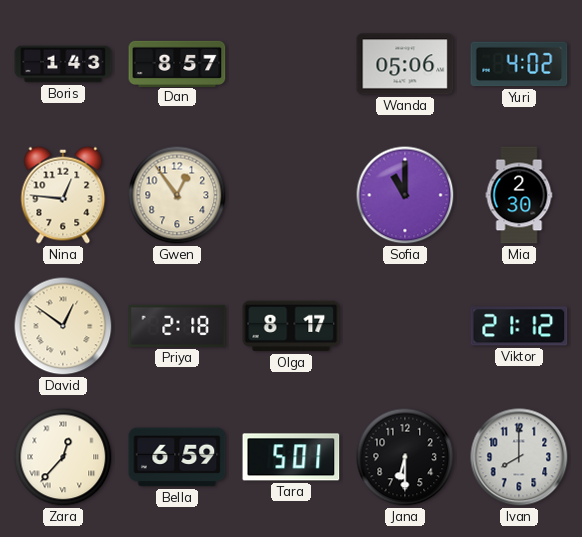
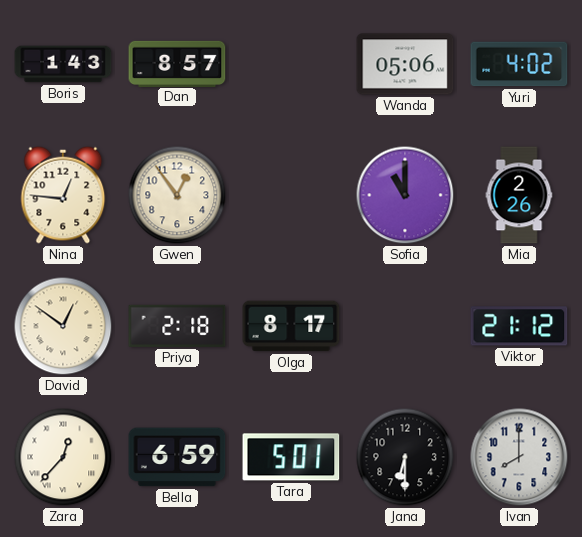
Mia: 2:30 -> 2:26
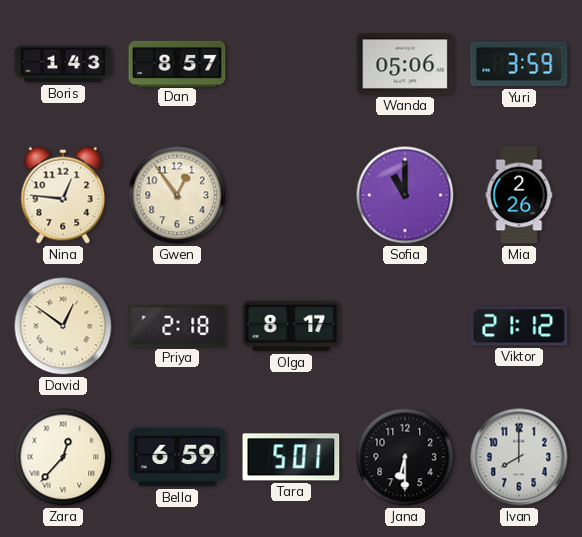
Yuri: 4:02 -> 3:59
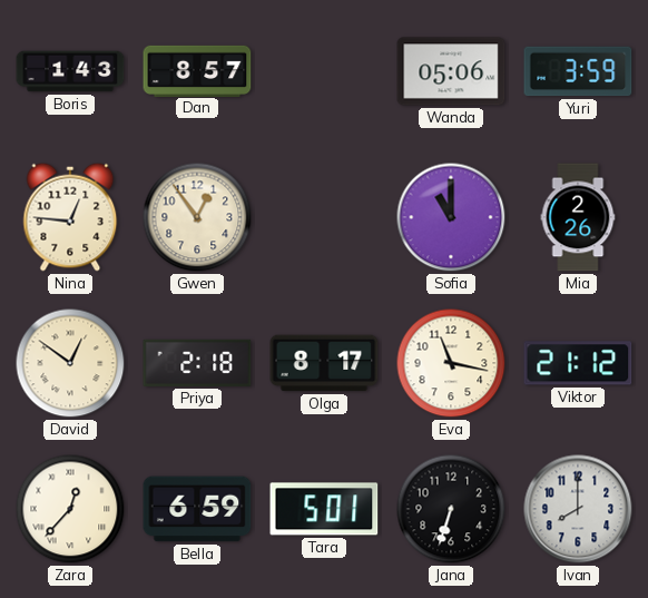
Eva: none -> 11:17
Jana: 6:30 -> 6:33
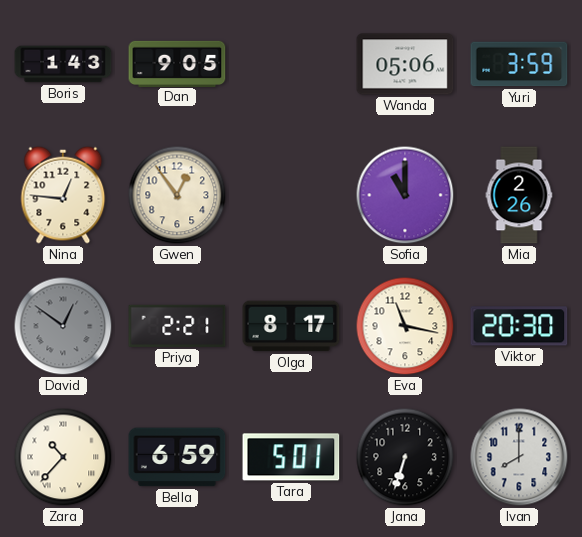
Dan: 8:57 -> 9:05
David dial: cream -> grey
Priya: 2:18 -> 2:21
Viktor: 21:12 -> 20:30
Zara: 12:37 -> 10:37
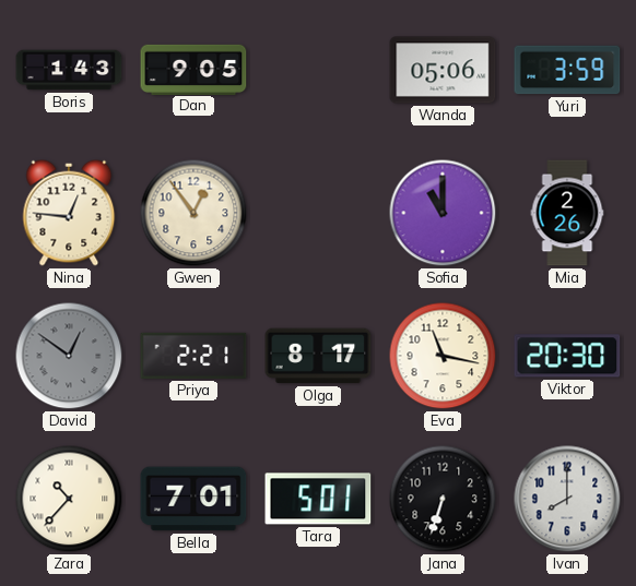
Bella: 6:59 -> 7:01
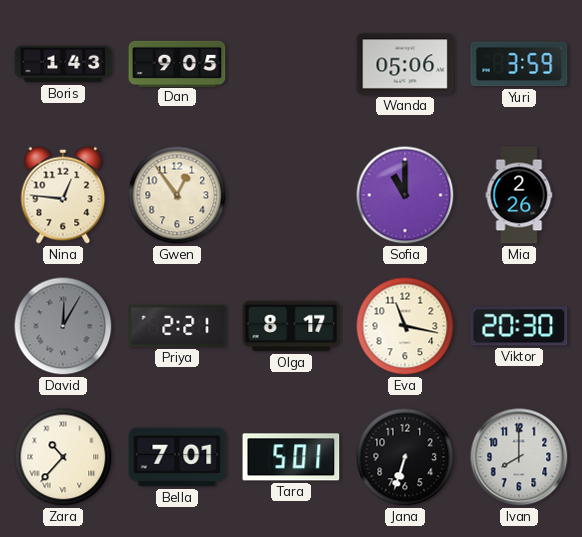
David: 12:51 -> 12:05
